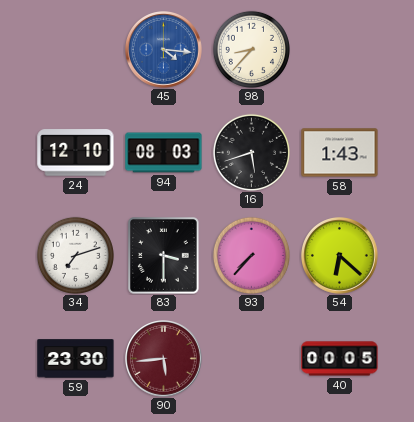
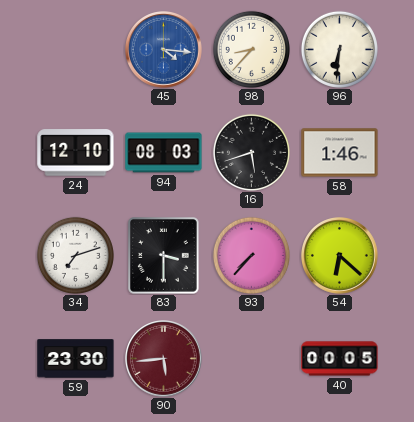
96: none -> 6:31
58: 1:43 -> 1:46
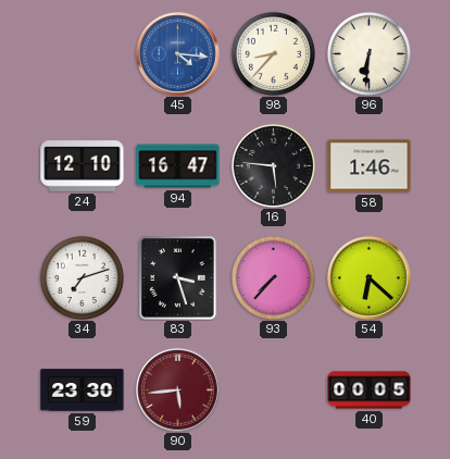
94: 08:03 -> 16:47
16: 5:42 -> 5:46
83: 3:30 -> 3:27
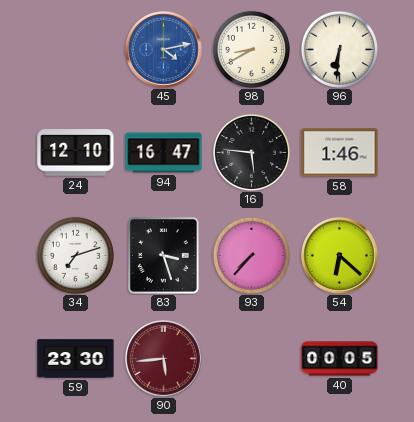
45: 4:16 -> 4:13
98: 8:37 -> 8:40
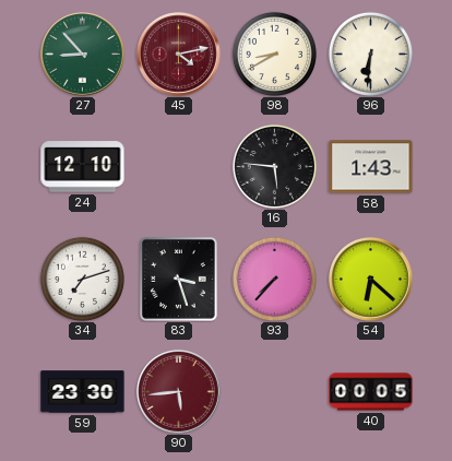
27: none -> 8:53
45 dial: blue -> burgundy
94: 16:47 -> none
58: 1:46 -> 1:43
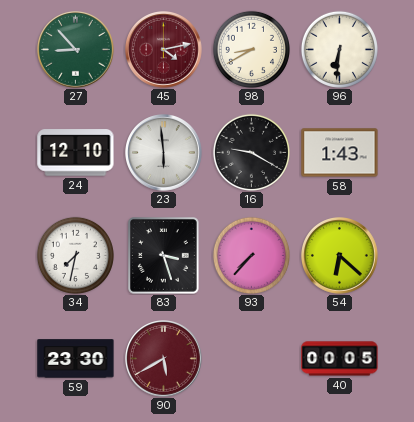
23: none -> 5:59
16: 5:46 -> 9:20
34: 7:12 -> 7:32
90: 5:44 -> 5:40
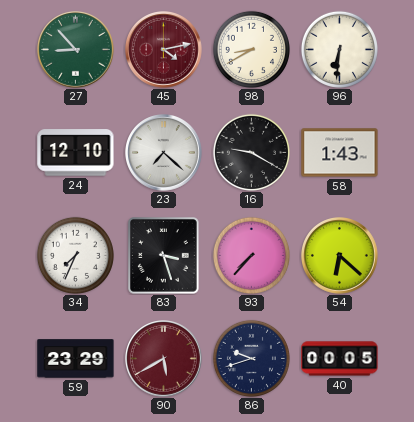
23: 5:59 -> 7:22
34: 7:32 -> 7:34
59: 23:30 -> 23:29
86: none -> 9:42
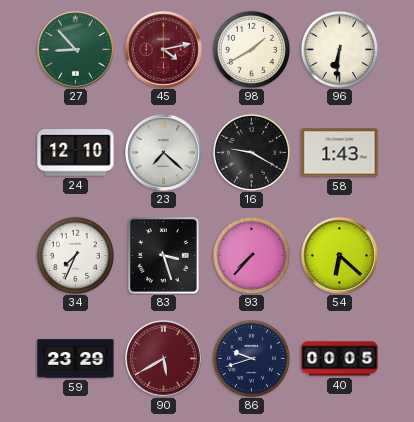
98: 8:40 -> 1:40
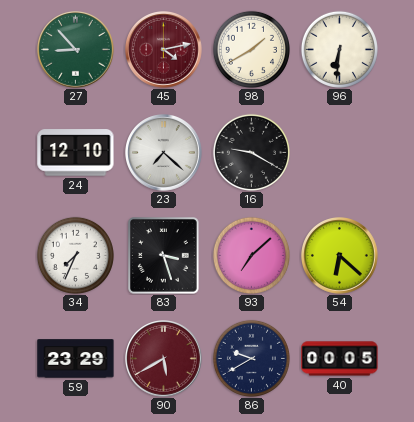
58: 1:43 -> none
93: 7:37 -> 7:08
86: 9:42 -> 9:40
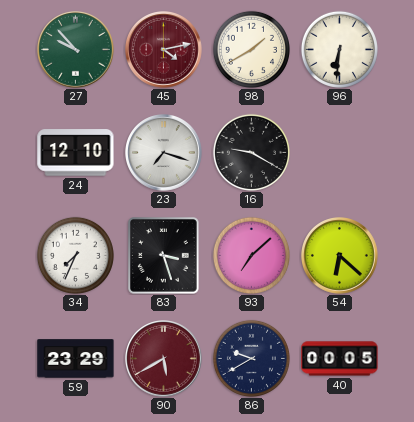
27: 8:53 -> 9:53
23: 7:22 -> 7:18
